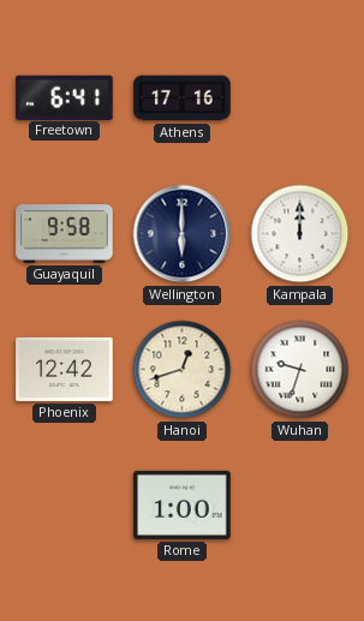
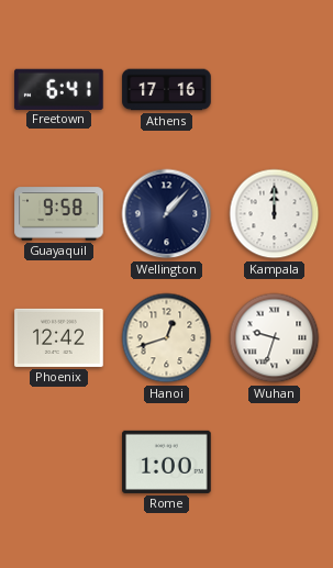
Wellington: 6:00 -> 1:07
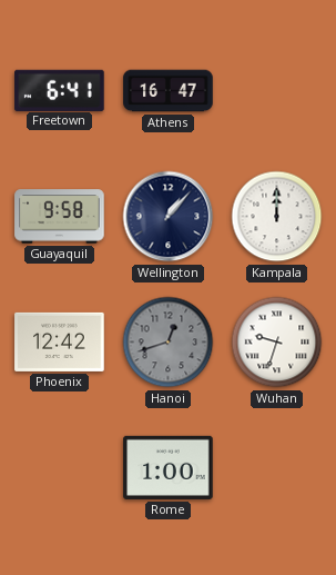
Athens: 17:16 -> 16:47
Hanoi dial: cream -> grey
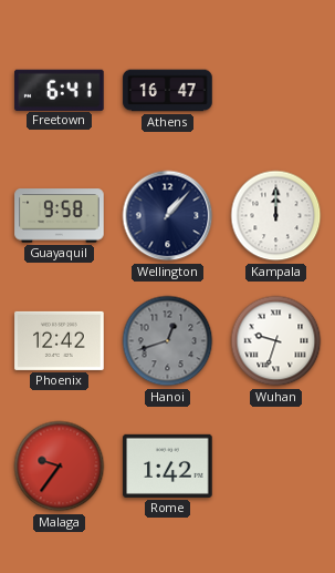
Malaga: none -> 9:36
Rome: 1:00 -> 1:42
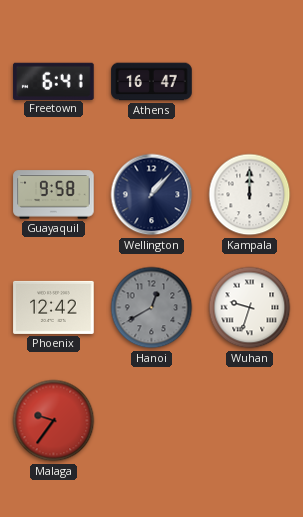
Hanoi: 12:42 -> 12:40
Rome: 1:42 -> none
